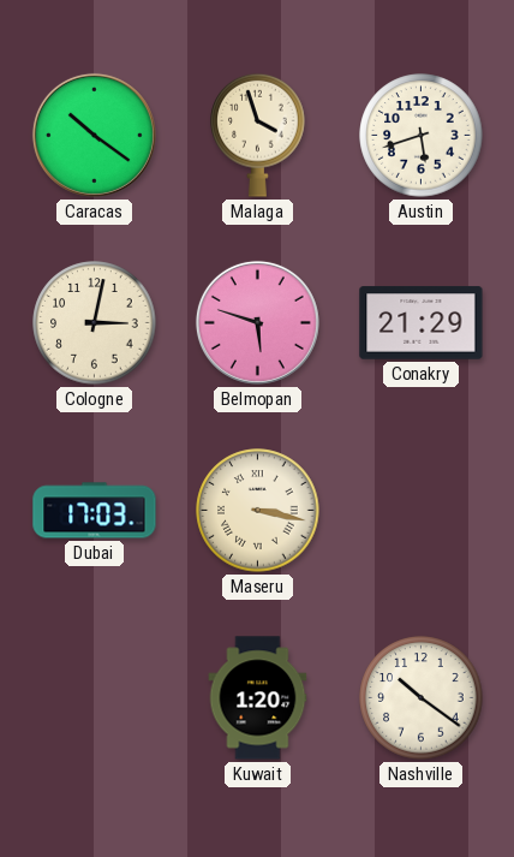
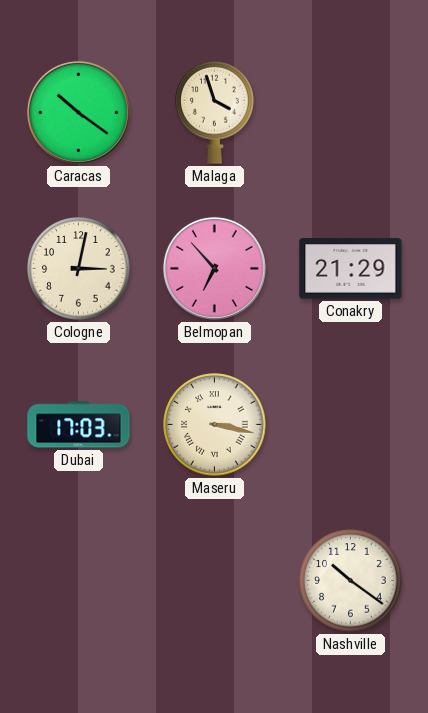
Austin: 5:42 -> none
Belmopan: 5:48 -> 6:53
Kuwait: 1:20 -> none
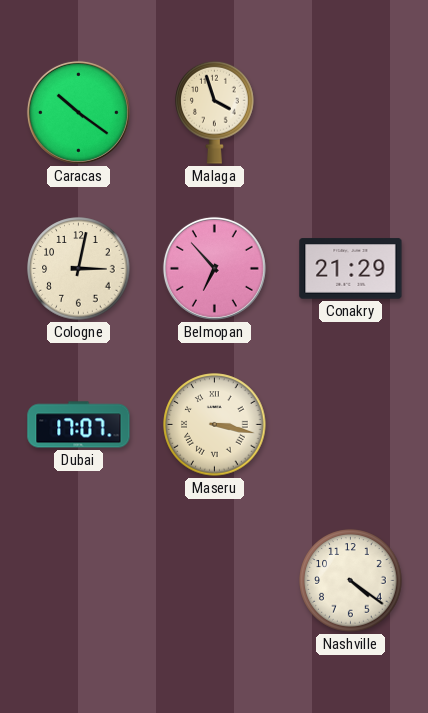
Dubai: 17:03 -> 17:07
Nashville: 10:21 -> 4:21
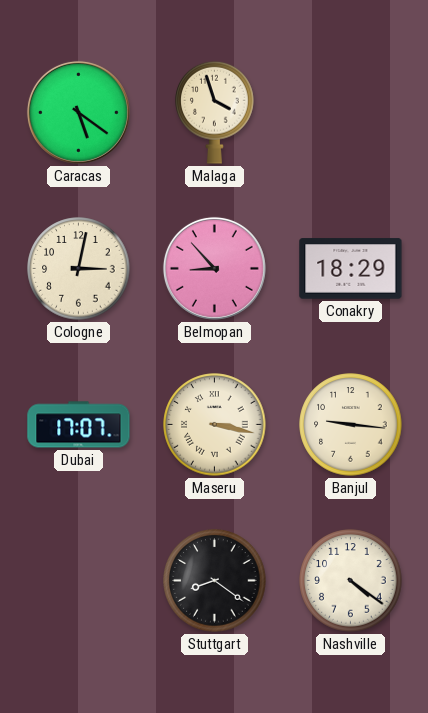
Caracas: 10:21 -> 5:21
Belmopan: 6:53 -> 8:53
Conakry: 21:29 -> 18:29
Banjul: none -> 9:16
Stuttgart: none -> 8:21
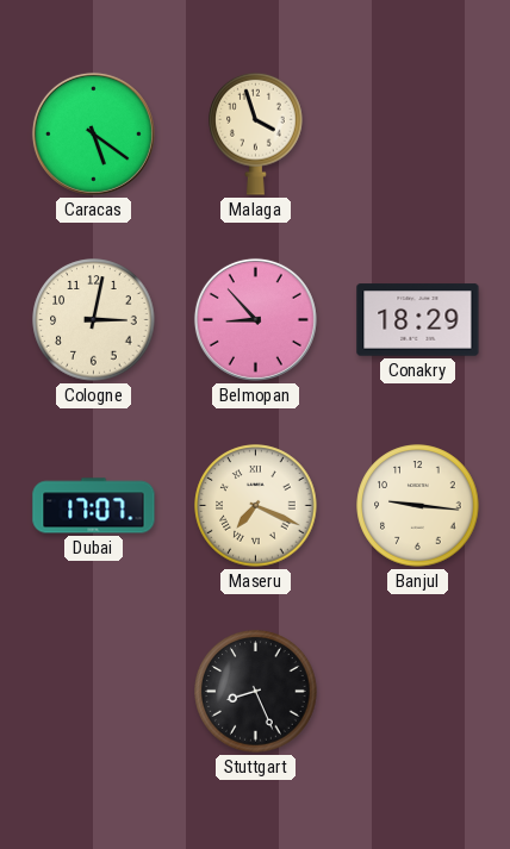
Maseru: 3:17 -> 7:19
Stuttgart: 8:21 -> 8:26
Nashville: 4:21 -> none
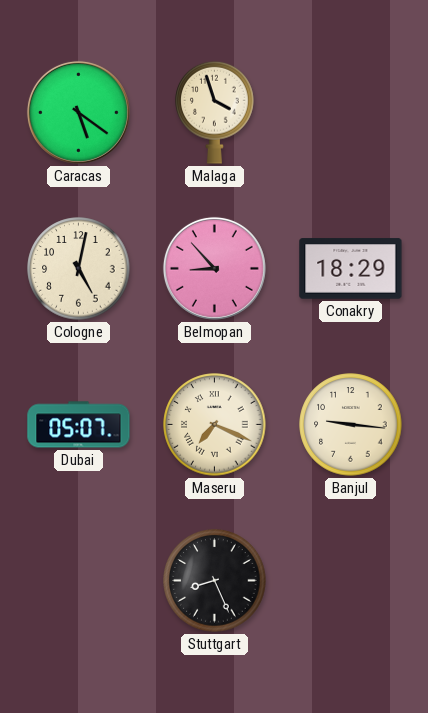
Cologne: 3:02 -> 5:02
Dubai: 17:07 -> 05:07
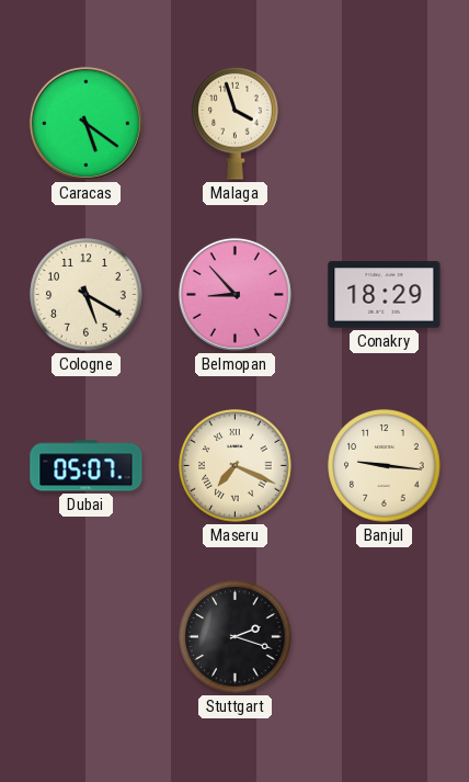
Cologne: 5:02 -> 5:20
Stuttgart: 8:26 -> 2:18
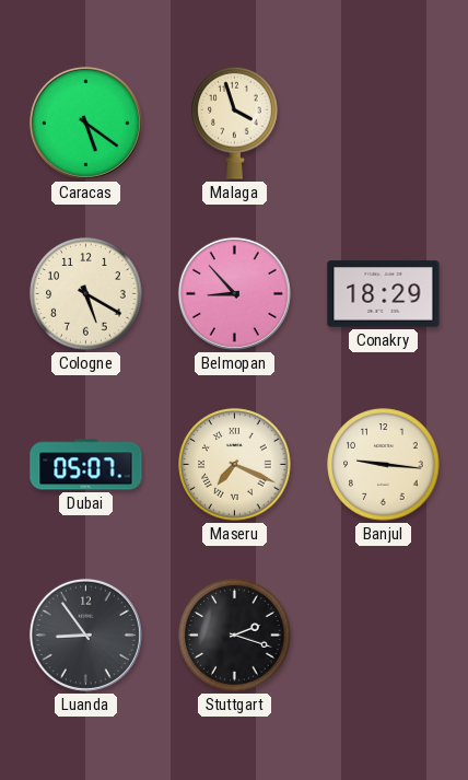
Luanda: none -> 8:54
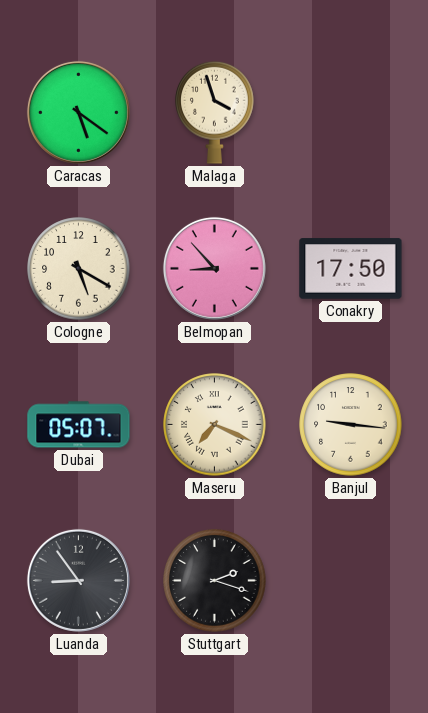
Conakry: 18:29 -> 17:50
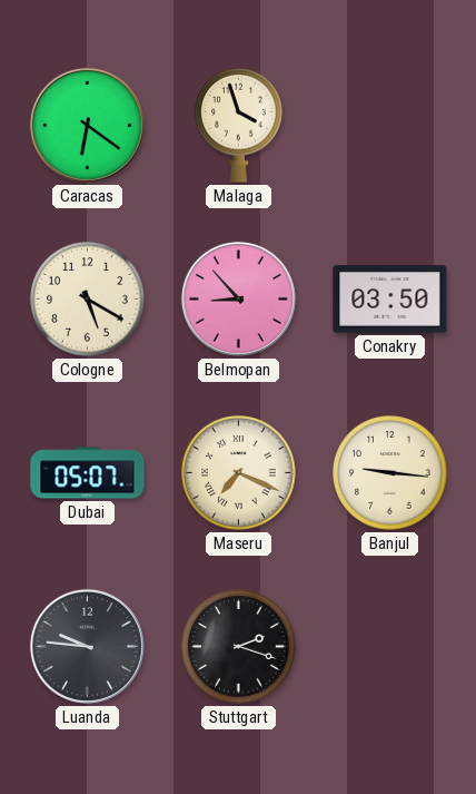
Caracas: 5:21 -> 6:21
Conakry: 17:50 -> 03:50
Luanda: 8:54 -> 9:46
